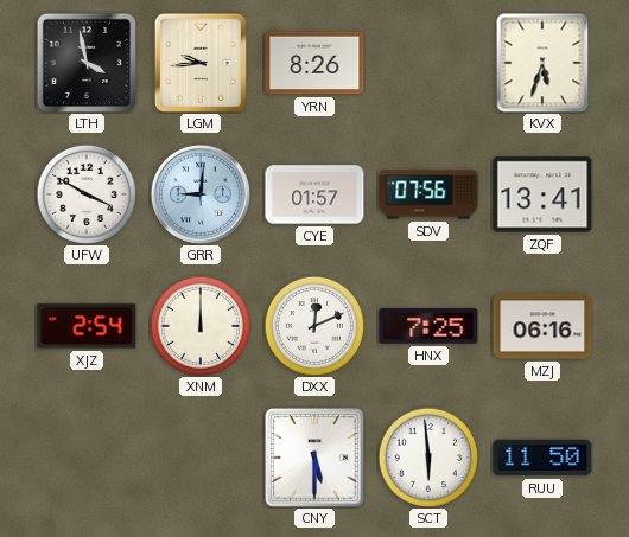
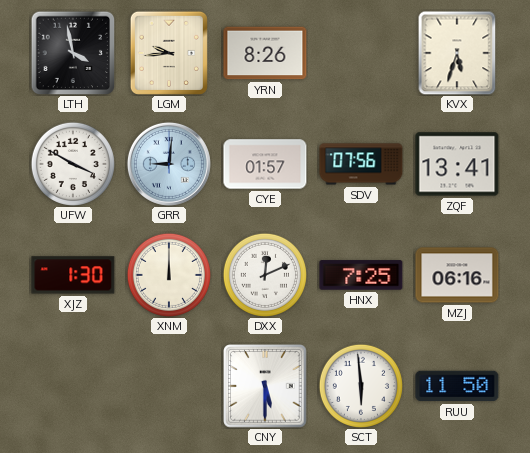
XJZ: 2:54 -> 1:30
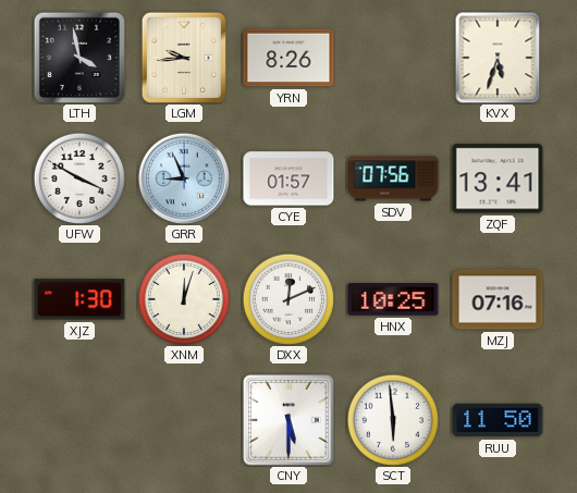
GRR: 9:01 -> 8:56
XNM: 12:00 -> 12:03
HNX: 7:25 -> 10:25
MZJ: 06:16 -> 07:16
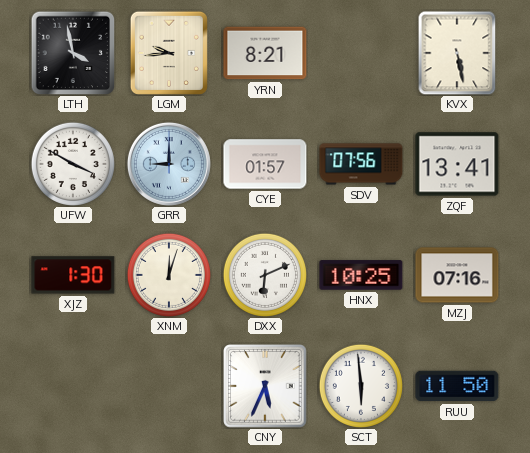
YRN: 8:26 -> 8:21
KVX: 5:33 -> 5:28
GRR: 8:56 -> 9:00
DXX: 12:11 -> 6:11
CNY: 5:30 -> 5:34
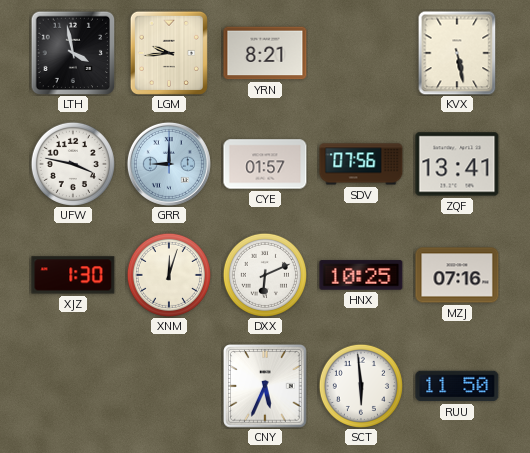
UFW: 3:50 -> 3:47
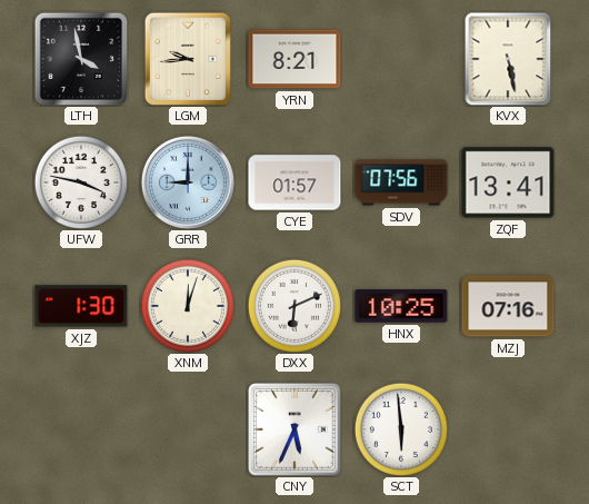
RUU: 11:50 -> none
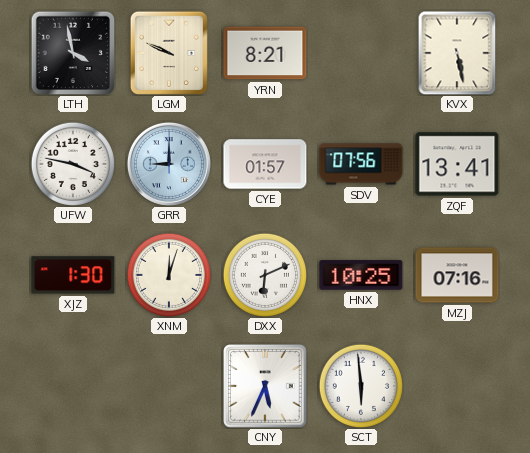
LGM: 9:44 -> 9:49
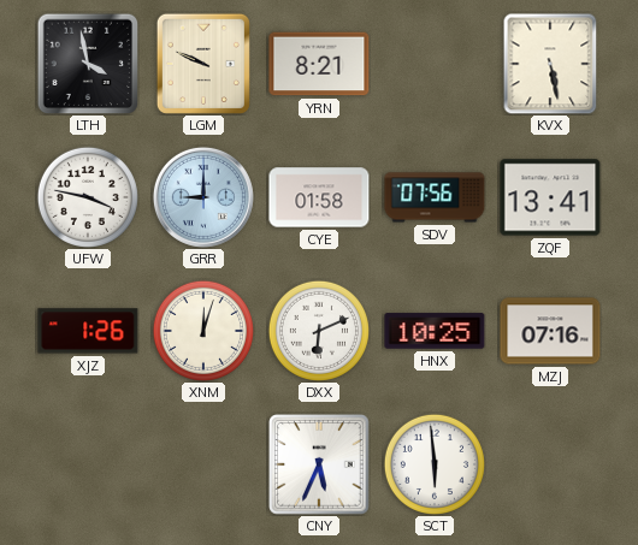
CYE: 01:57 -> 01:58
XJZ: 1:30 -> 1:26
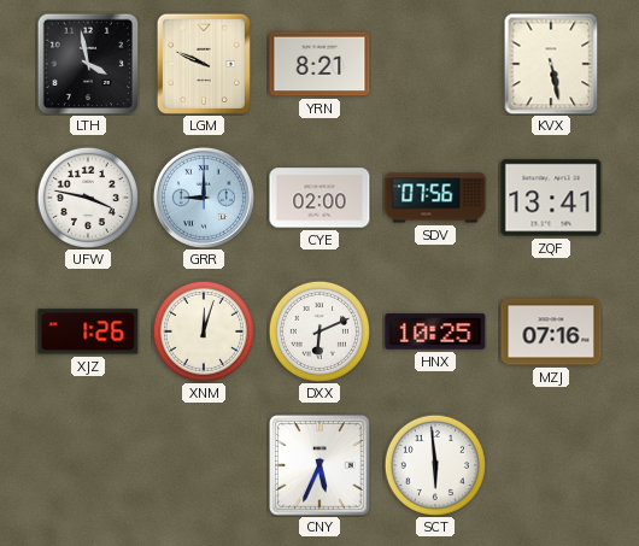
CYE: 01:58 -> 02:00
